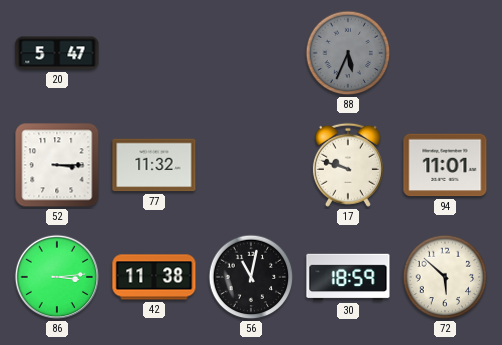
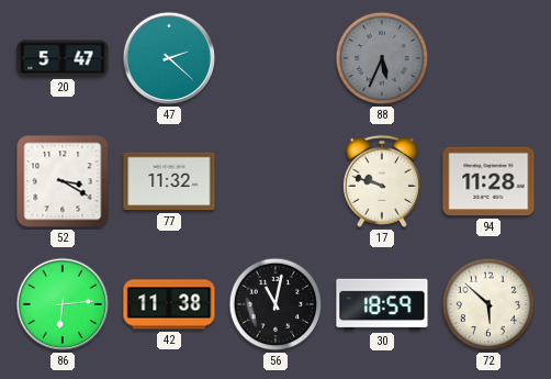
47: none -> 2:22
52: 3:15 -> 3:20
94: 11:01 -> 11:28
86: 3:14 -> 6:14
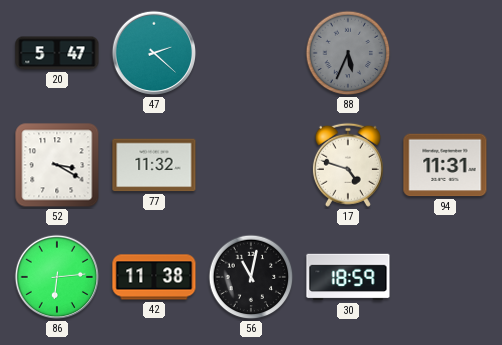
17: 9:48 -> 4:48
94: 11:28 -> 11:31
72: 5:52 -> none
